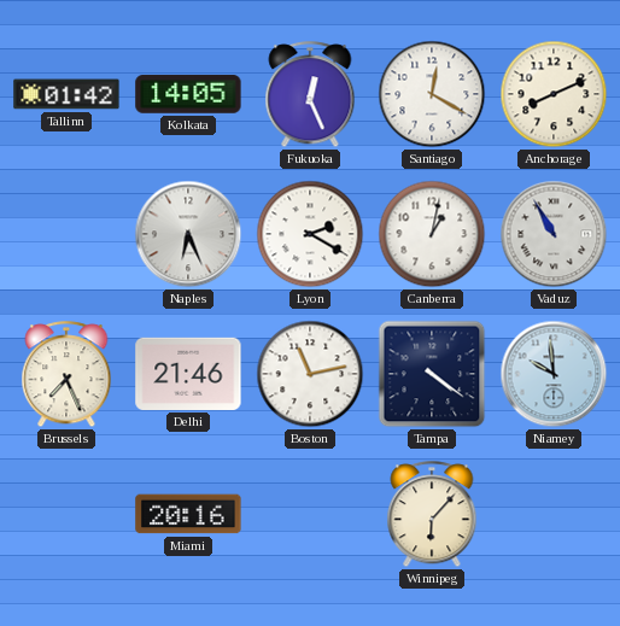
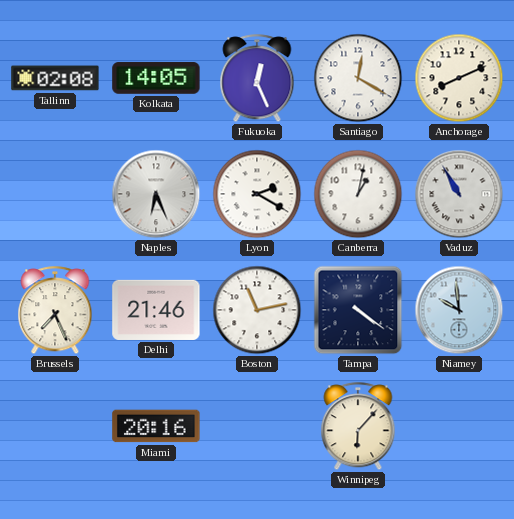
Tallinn: 01:42 -> 02:08
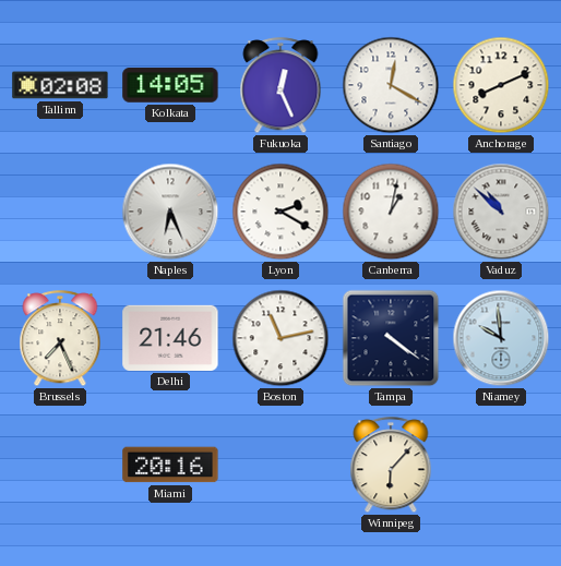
Vaduz: 10:55 -> 10:52
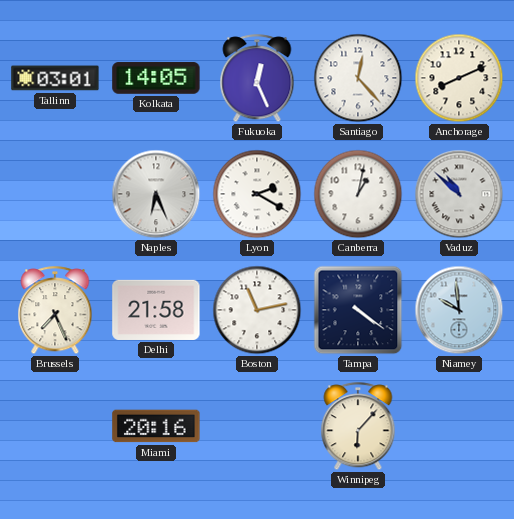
Tallinn: 02:08 -> 03:01
Santiago: 12:20 -> 12:23
Delhi: 21:46 -> 21:58
